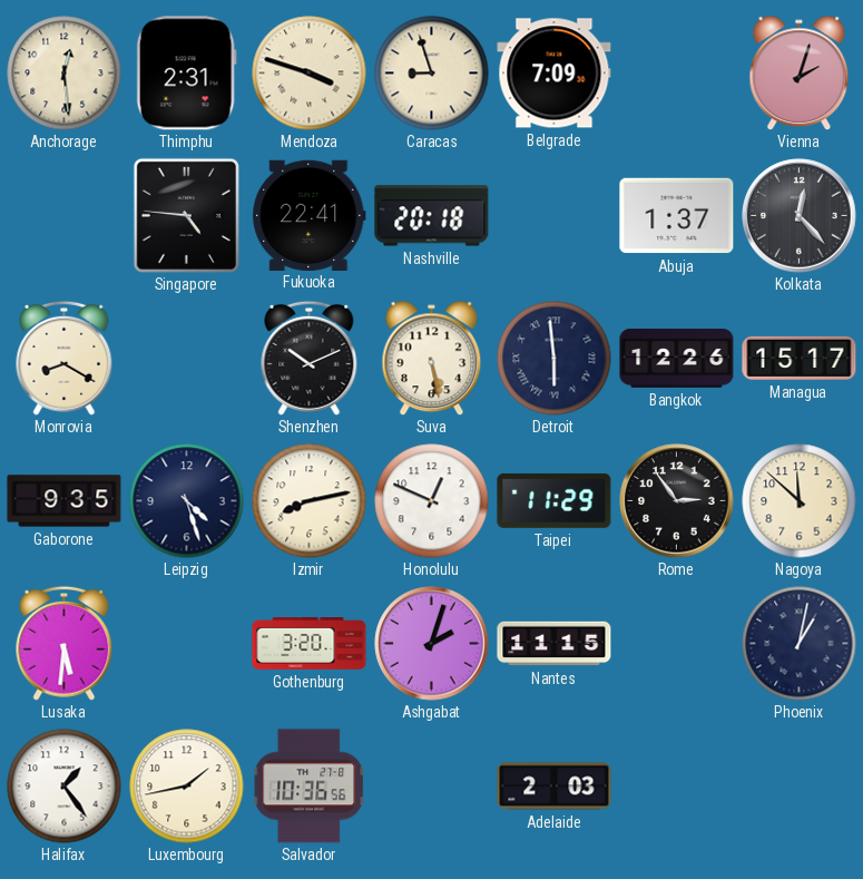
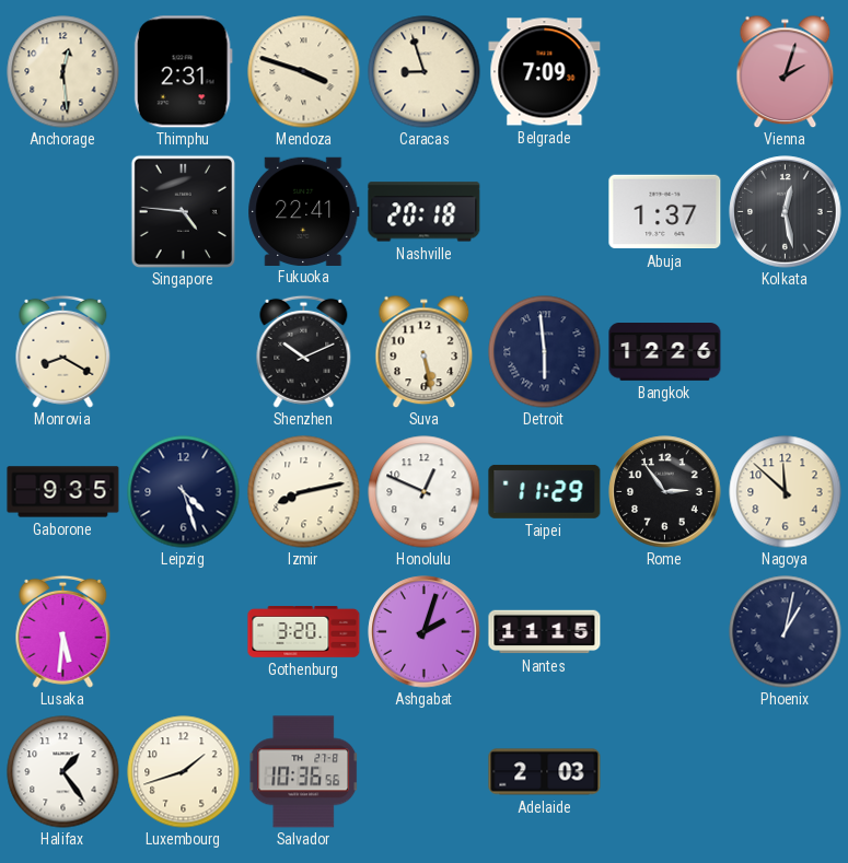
Kolkata: 12:23 -> 12:28
Managua: 15:17 -> none
Luxembourg: 1:43 -> 1:42
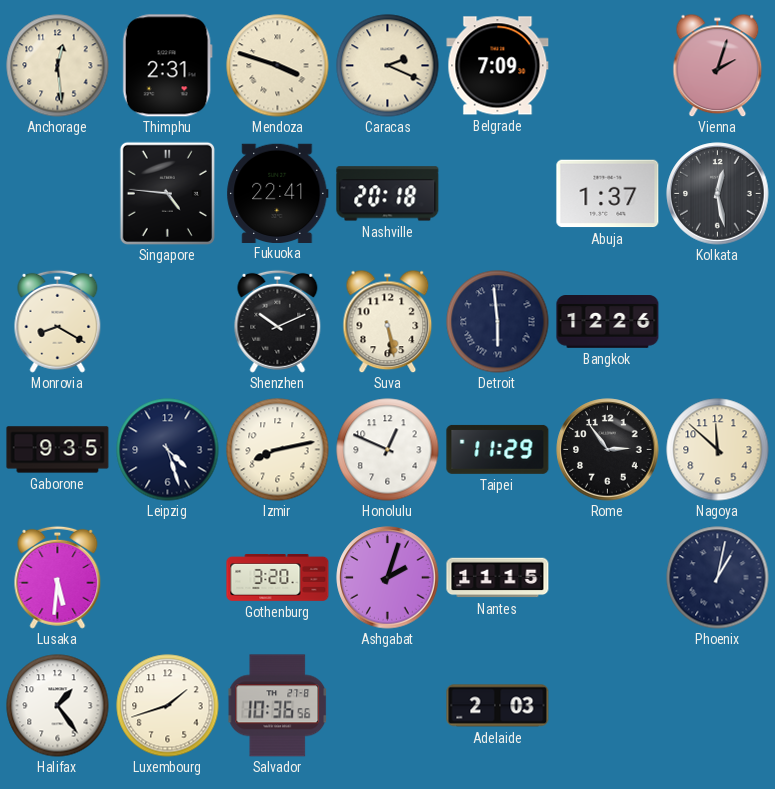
Caracas: 8:57 -> 2:19
